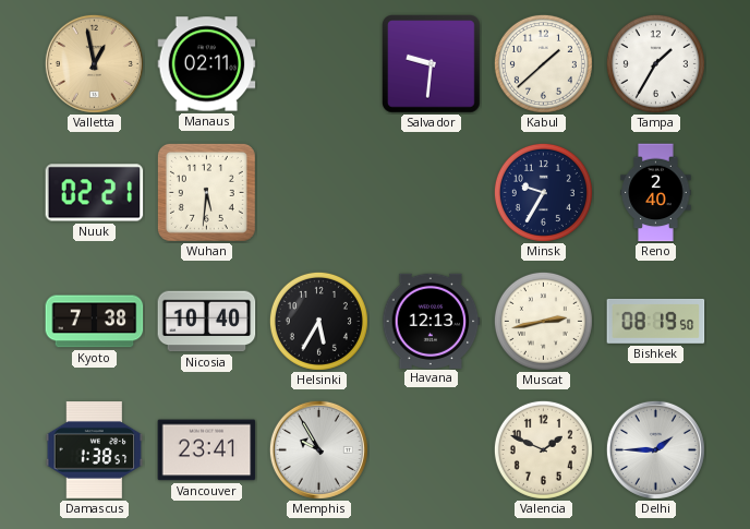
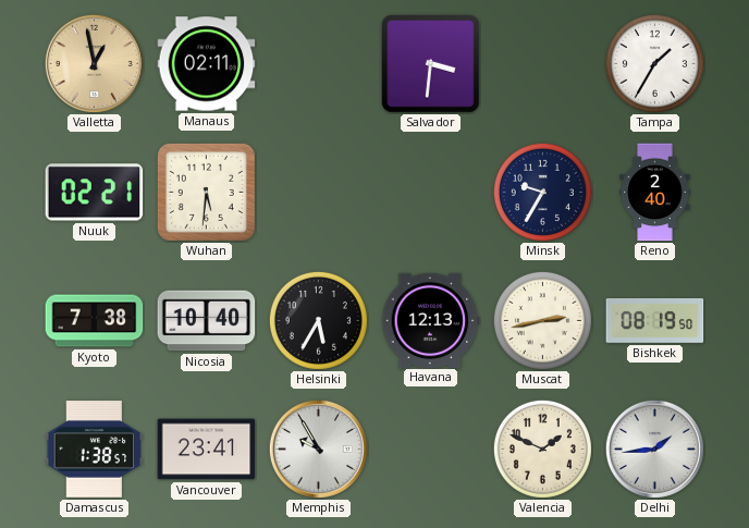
Salvador: 9:31 -> 3:31
Kabul: 1:38 -> none
Delhi: 1:45 -> 1:44
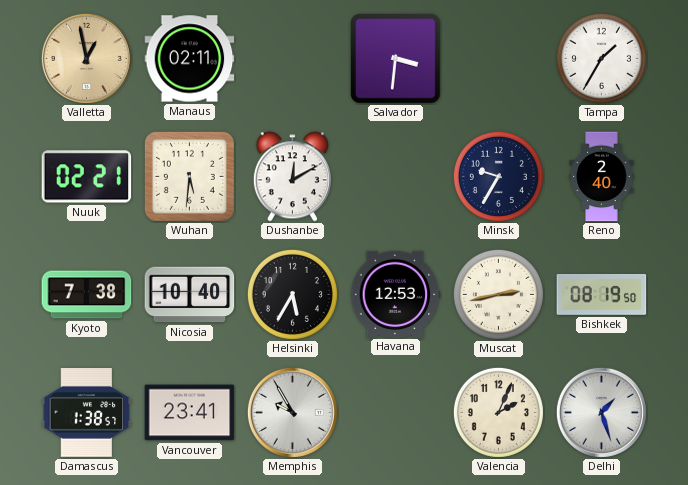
Dushanbe: none -> 12:10
Havana: 12:13 -> 12:53
Valencia: 1:49 -> 2:04
Delhi: 1:44 -> 1:27
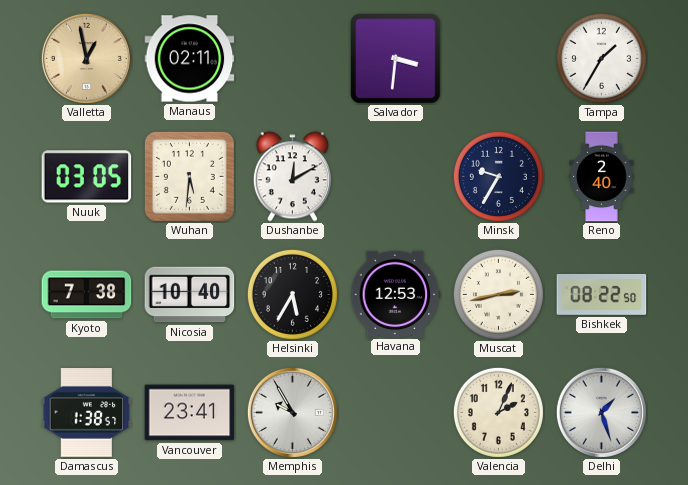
Nuuk: 02:21 -> 03:05
Bishkek: 08:19 -> 08:22
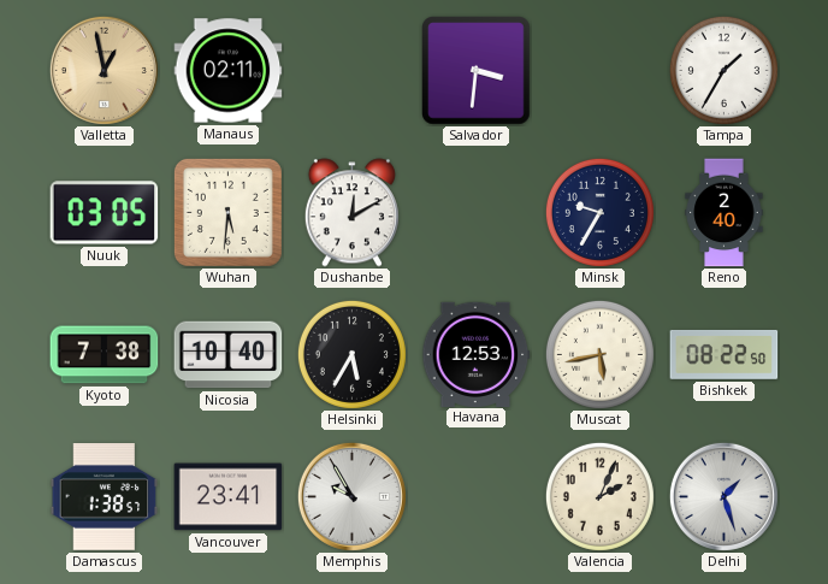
Muscat: 2:43 -> 5:43
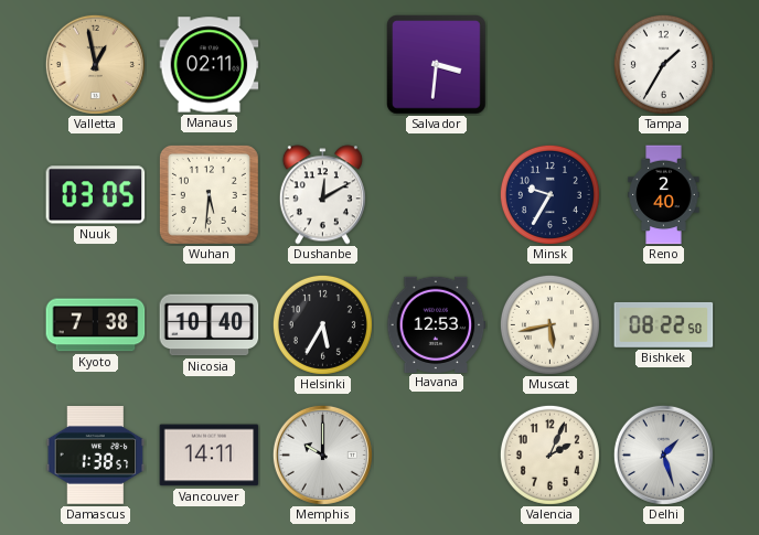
Vancouver: 23:41 -> 14:11
Memphis: 9:55 -> 10:00
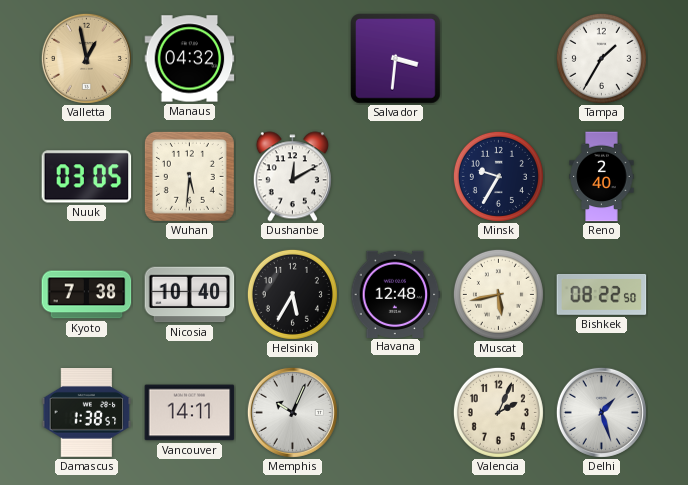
Manaus: 02:11 -> 04:32
Havana: 12:53 -> 12:48
Memphis: 10:00 -> 10:04
